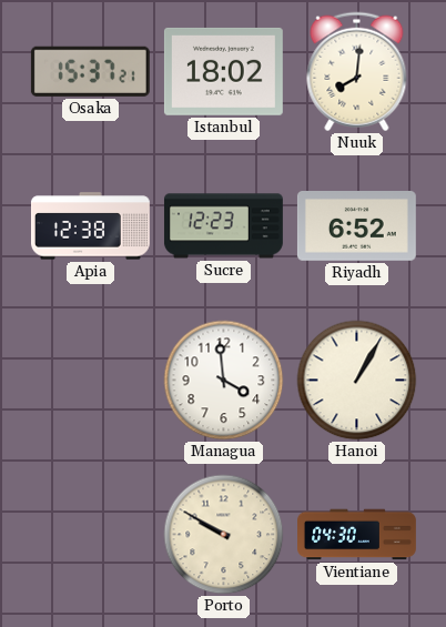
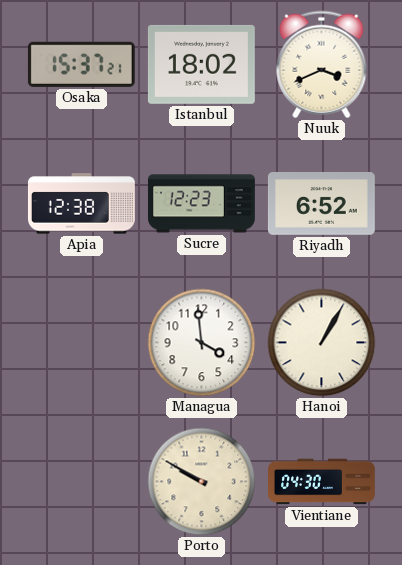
Nuuk: 8:01 -> 3:41
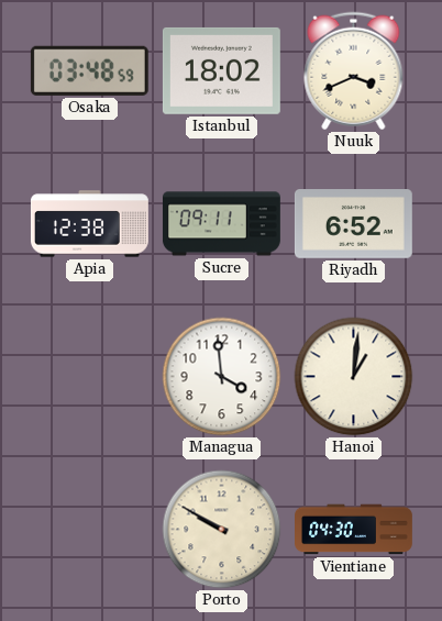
Osaka: 15:37 -> 03:48
Sucre: 12:23 -> 09:11
Hanoi: 1:05 -> 1:01
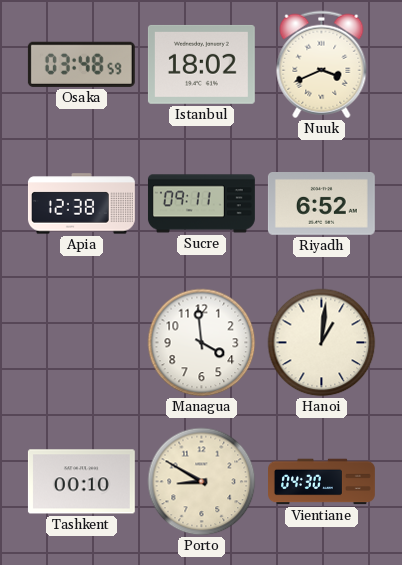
Tashkent: none -> 00:10
Porto: 9:50 -> 8:50
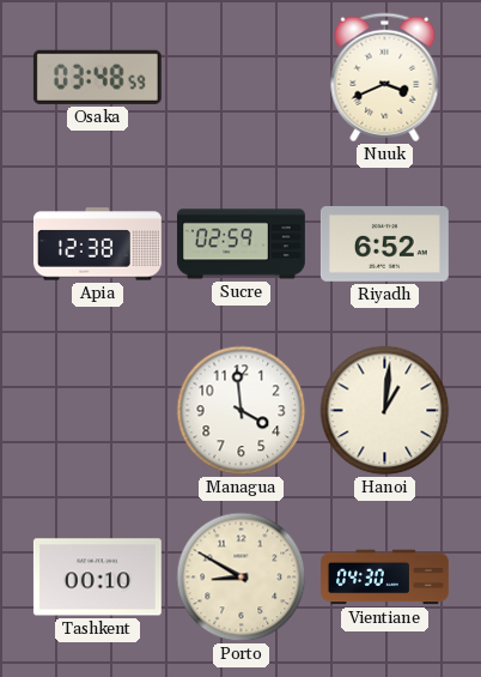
Istanbul: 18:02 -> none
Sucre: 09:11 -> 02:59
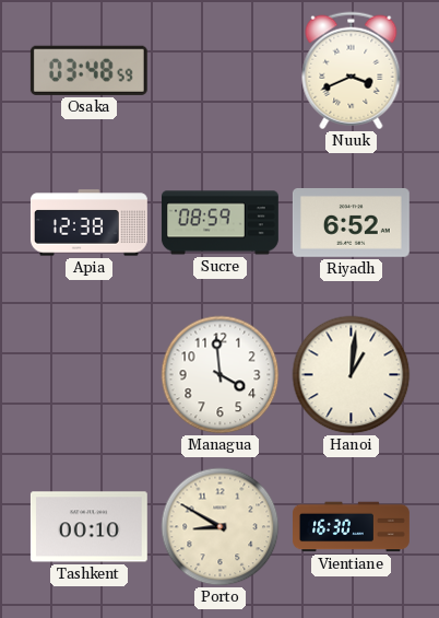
Sucre: 02:59 -> 08:59
Vientiane: 04:30 -> 16:30
